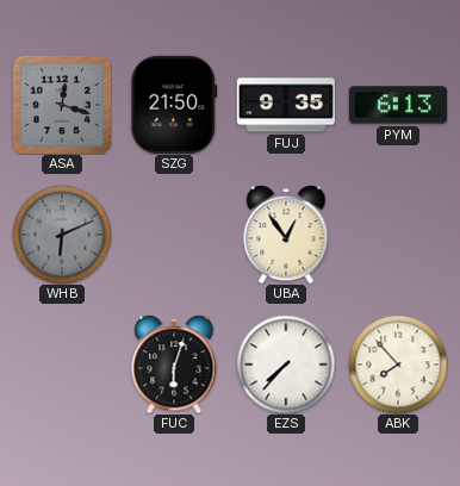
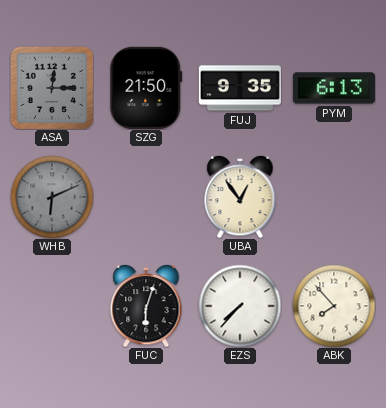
ASA: 12:18 -> 12:15
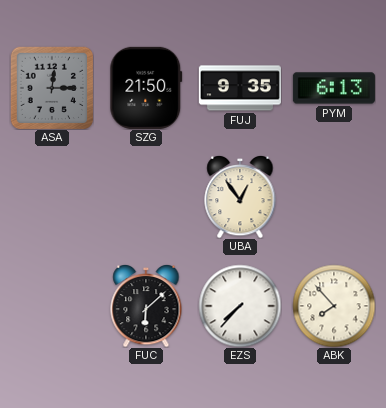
WHB: 6:11 -> none
FUC: 6:03 -> 6:08
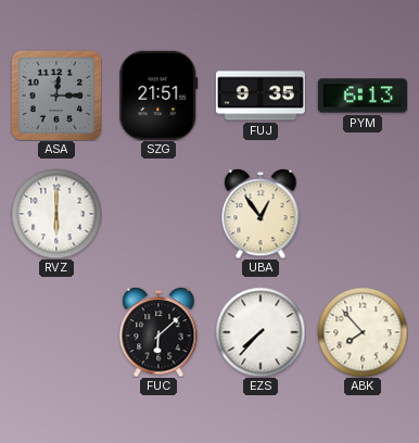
SZG: 21:50 -> 21:51
RVZ: none -> 6:00
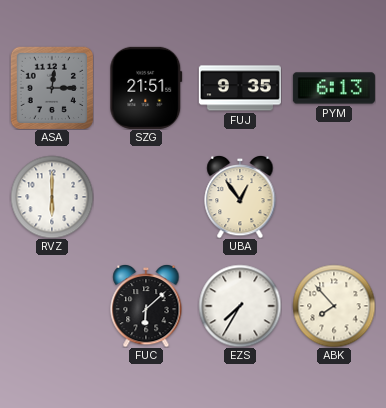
EZS: 7:37 -> 7:35
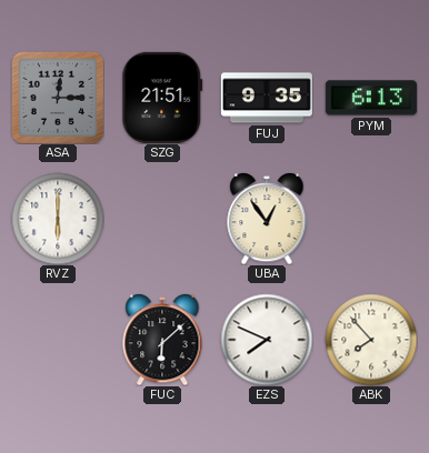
EZS: 7:35 -> 7:49
